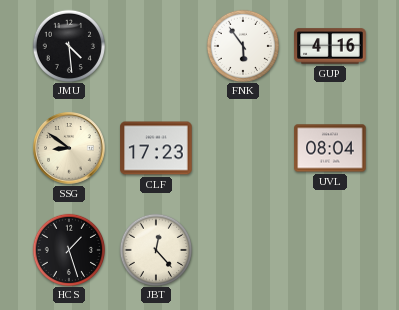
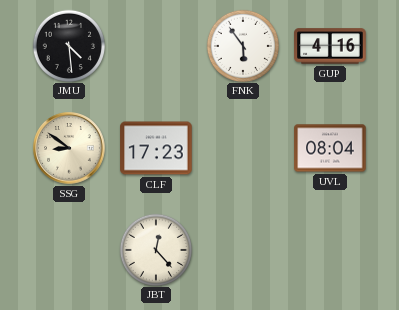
HCS: 1:27 -> none
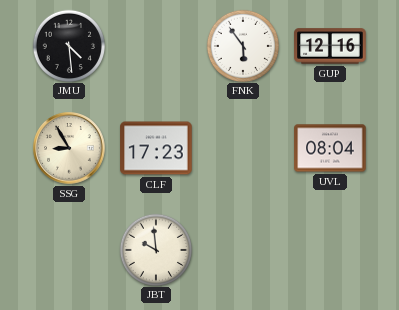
GUP: 4:16 -> 12:16
SSG: 8:51 -> 8:55
JBT: 12:23 -> 9:59
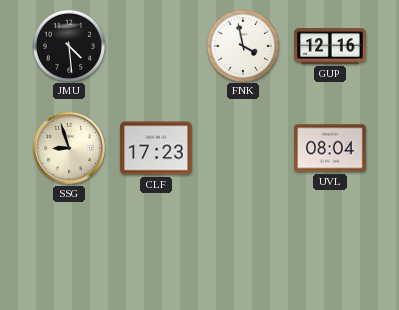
FNK: 5:54 -> 3:58
SSG: 8:55 -> 8:57
JBT: 9:59 -> none
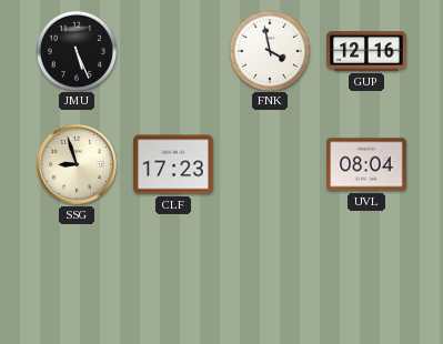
JMU: 4:29 -> 5:26
